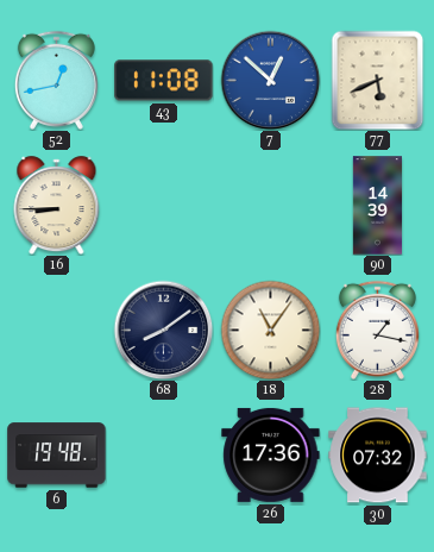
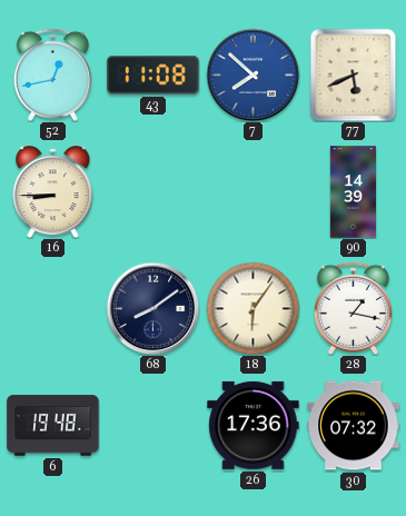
7: 12:52 -> 7:52
18: 11:06 -> 6:06
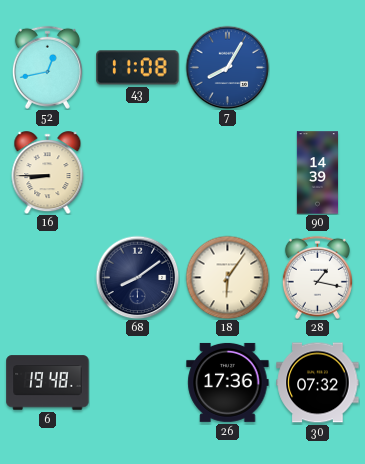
7: 7:52 -> 8:05
77: 5:41 -> none
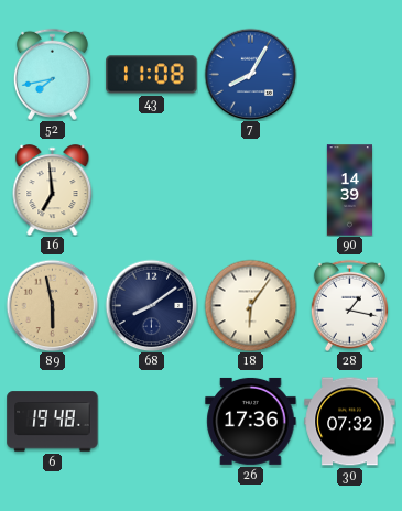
52: 12:43 -> 7:43
16: 8:45 -> 6:59
89: none -> 5:58
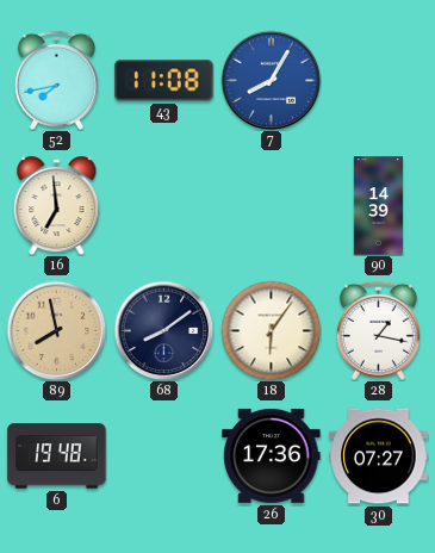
89: 5:58 -> 7:58
30: 07:32 -> 07:27
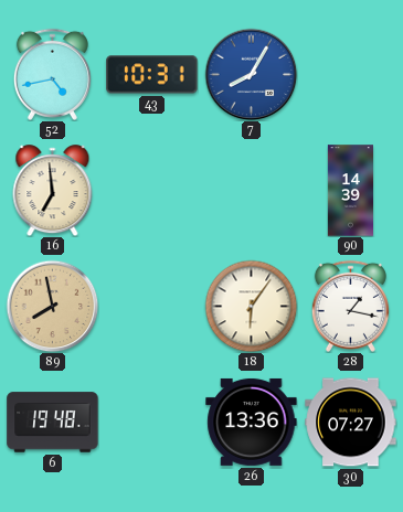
52: 7:43 -> 4:43
43: 11:08 -> 10:31
68: 8:09 -> none
26: 17:36 -> 13:36
